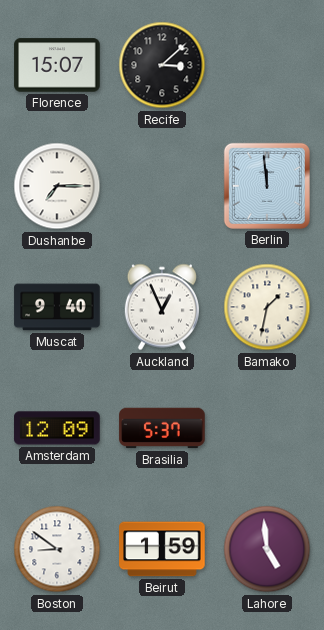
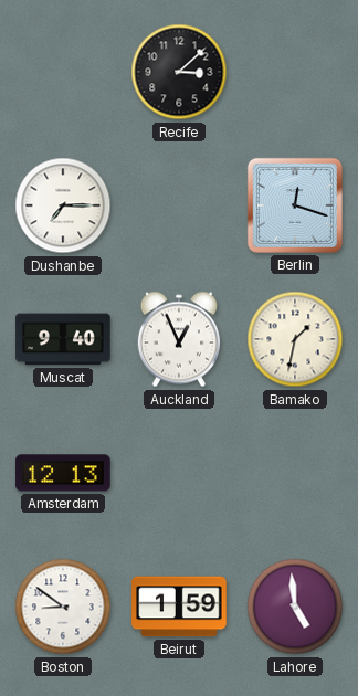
Florence: 15:07 -> none
Berlin: 11:59 -> 12:18
Amsterdam: 12:09 -> 12:13
Brasilia: 5:37 -> none
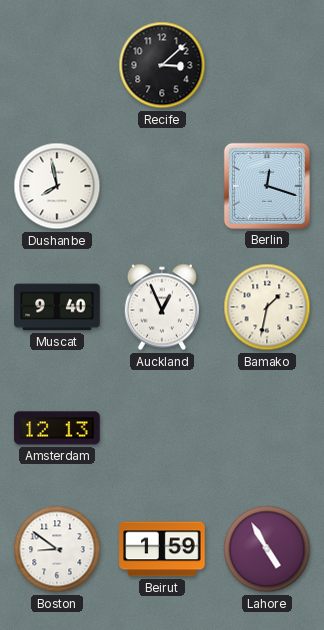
Dushanbe: 7:15 -> 7:58
Lahore: 4:59 -> 4:55
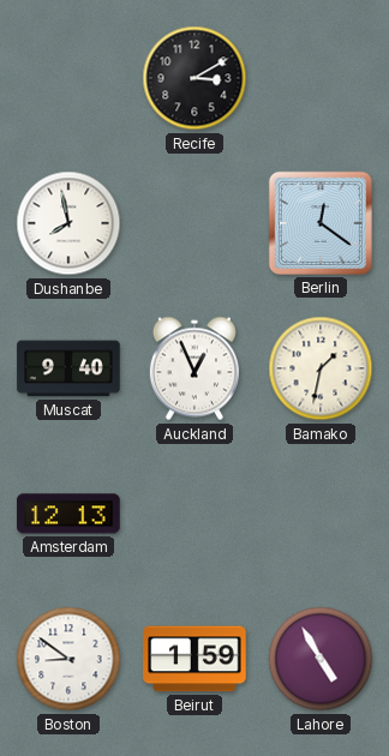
Recife: 3:08 -> 3:10
Berlin: 12:18 -> 12:21
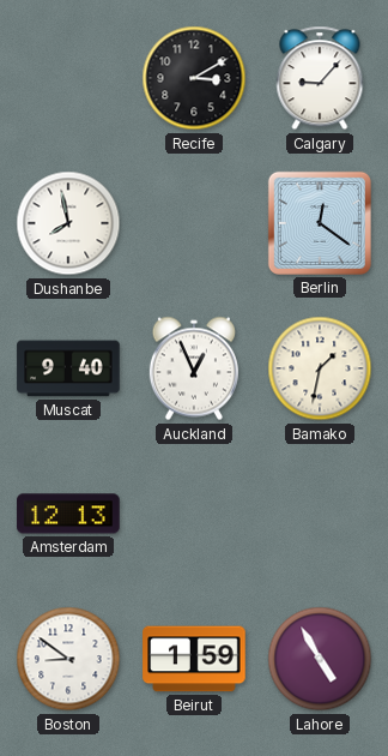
Calgary: none -> 9:07
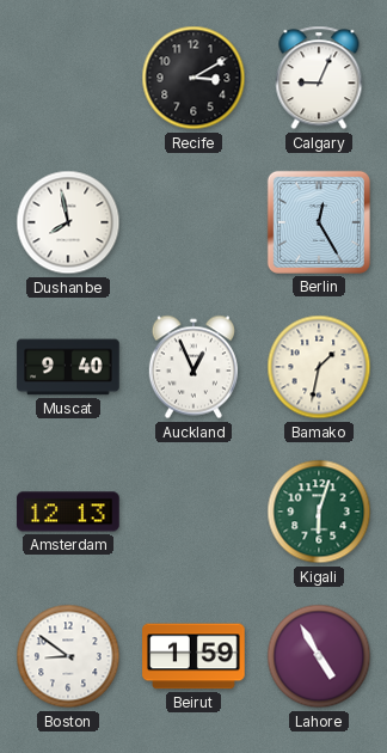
Calgary: 9:07 -> 9:04
Berlin: 12:21 -> 12:25
Kigali: none -> 6:03
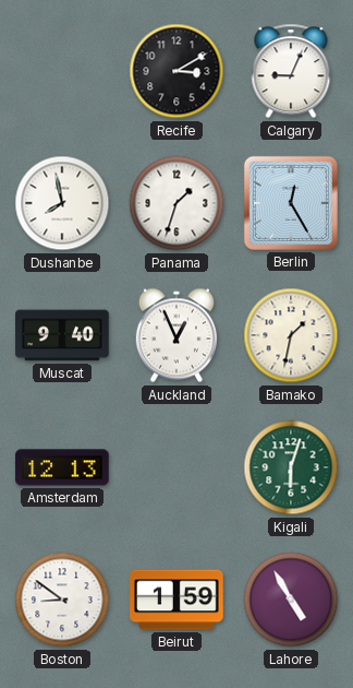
Panama: none -> 1:33
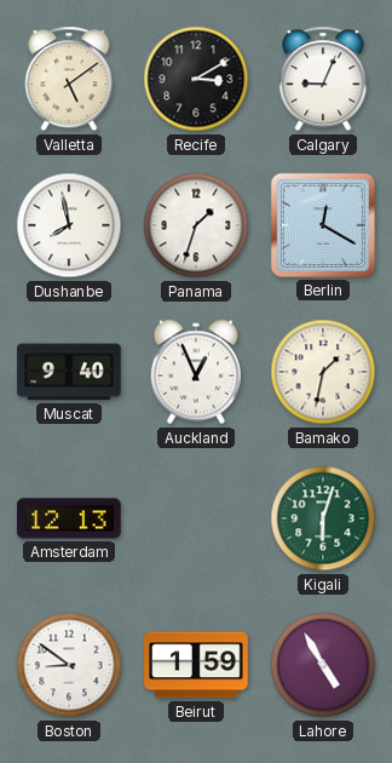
Valletta: none -> 5:09
Berlin: 12:25 -> 12:20
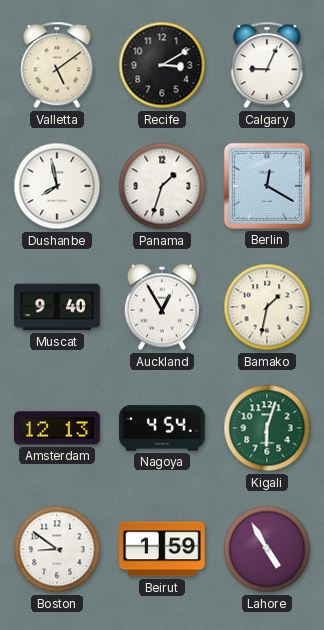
Auckland: 12:56 -> 12:55
Nagoya: none -> 4:54
